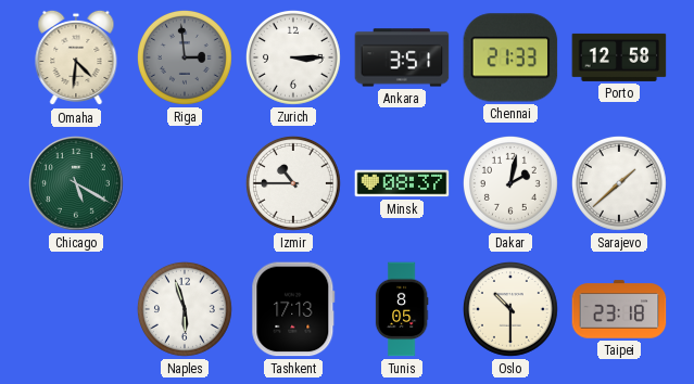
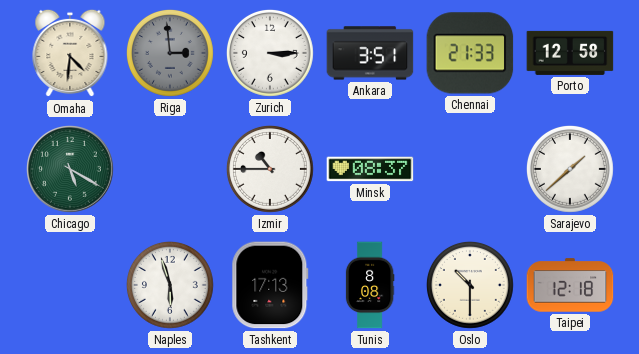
Dakar: 2:02 -> none
Tunis: 8:05 -> 8:08
Taipei: 23:18 -> 12:18
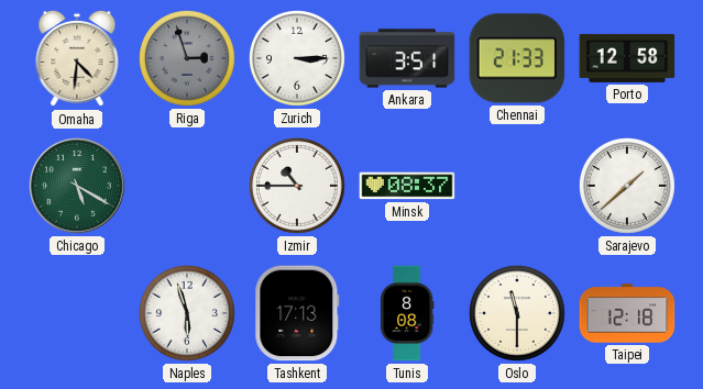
Riga: 2:59 -> 2:57
Oslo: 10:30 -> 11:30
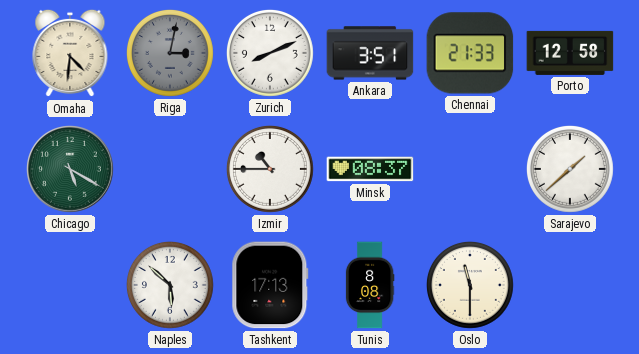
Riga: 2:57 -> 3:02
Zurich: 3:15 -> 8:11
Naples: 5:57 -> 5:52
Taipei: 12:18 -> none
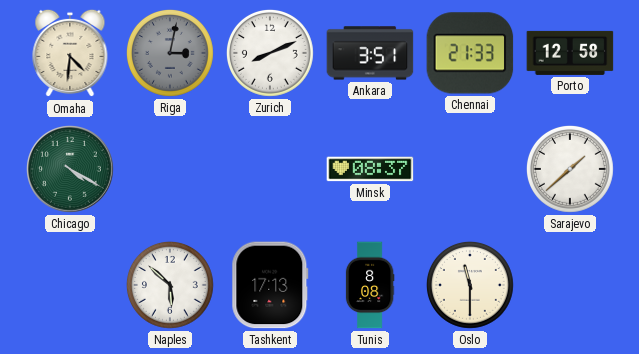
Chicago: 5:20 -> 4:20
Izmir: 10:45 -> none
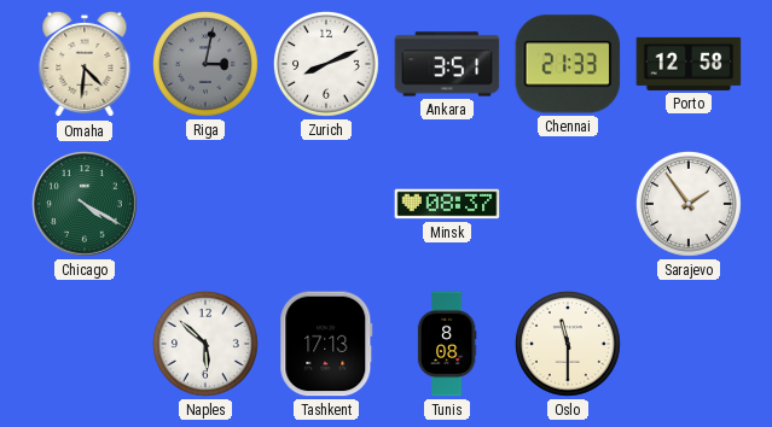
Sarajevo: 1:38 -> 1:54
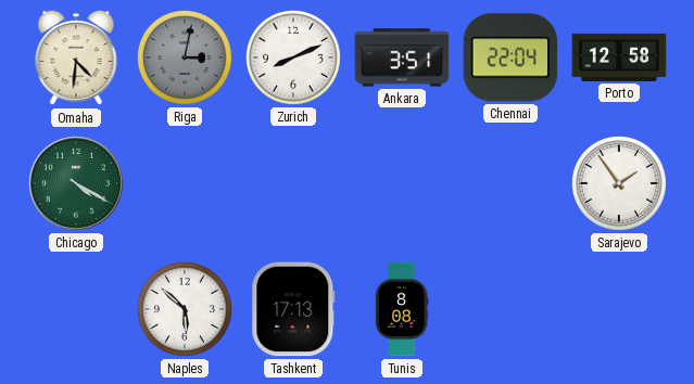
Chennai: 21:33 -> 22:04
Minsk: 08:37 -> none
Oslo: 11:30 -> none
